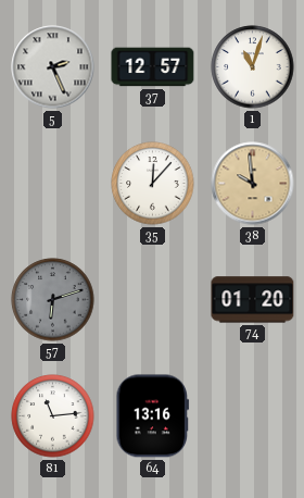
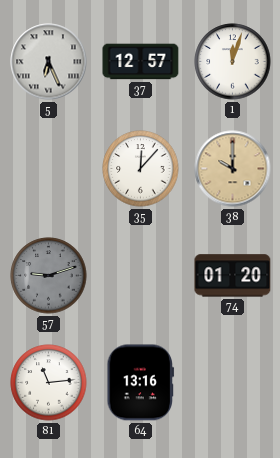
5: 2:26 -> 6:26
1: 11:03 -> 12:03
38: 9:59 -> 10:00
57: 6:12 -> 9:12
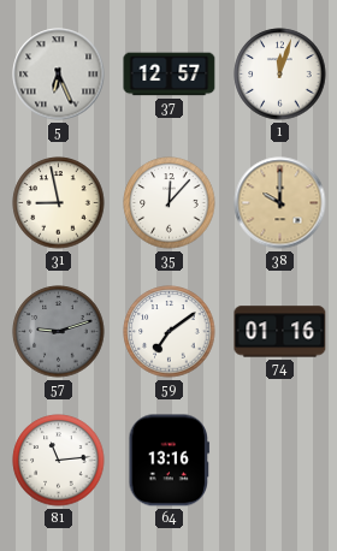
31: none -> 8:58
59: none -> 7:09
74: 01:20 -> 01:16
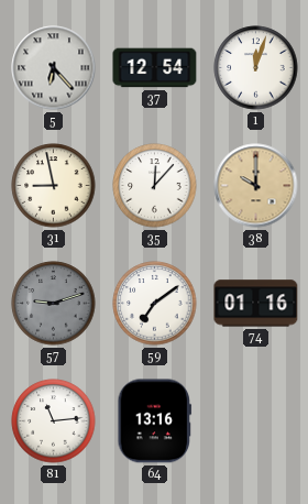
5: 6:26 -> 6:23
37: 12:57 -> 12:54
